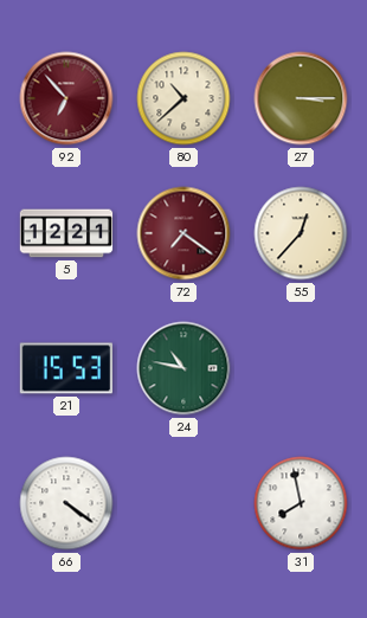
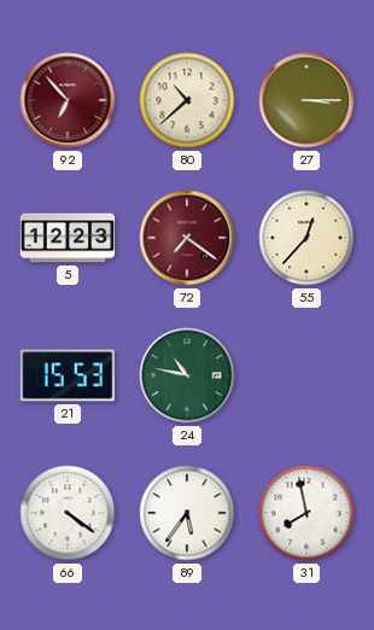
5: 12:21 -> 12:23
89: none -> 5:36
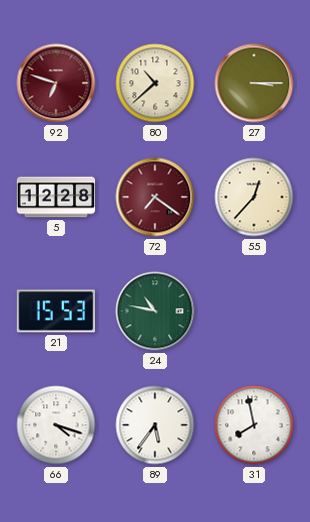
92: 6:53 -> 6:48
5: 12:23 -> 12:28
66: 4:21 -> 4:18
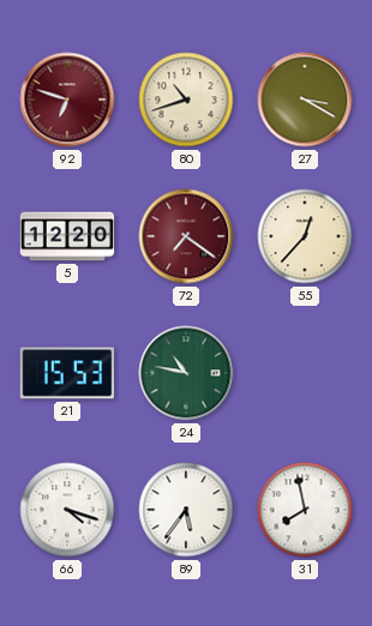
80: 10:38 -> 10:42
27: 3:15 -> 3:20
5: 12:28 -> 12:20
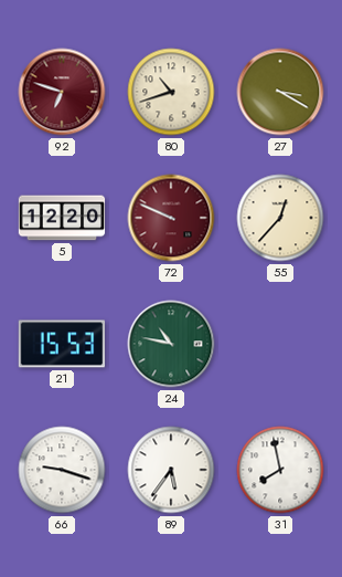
72: 7:21 -> 9:49
66: 4:18 -> 9:18
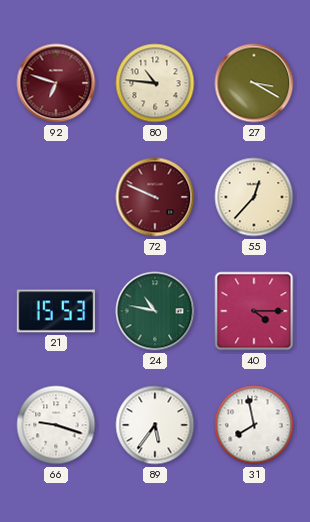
80: 10:42 -> 10:46
5: 12:20 -> none
40: none -> 4:15
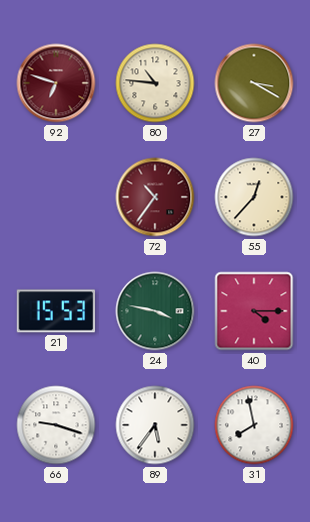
72: 9:49 -> 10:36
24: 10:47 -> 3:47
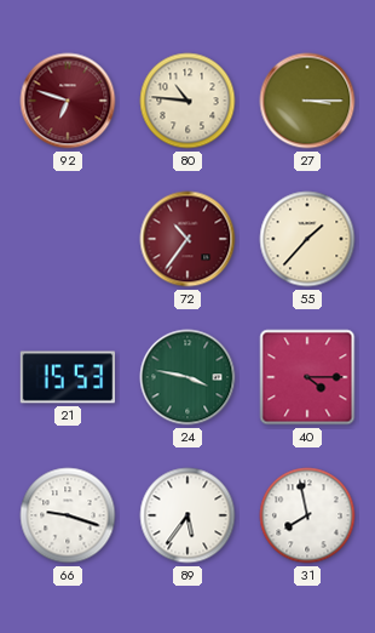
27: 3:20 -> 3:15
55: 12:37 -> 1:37
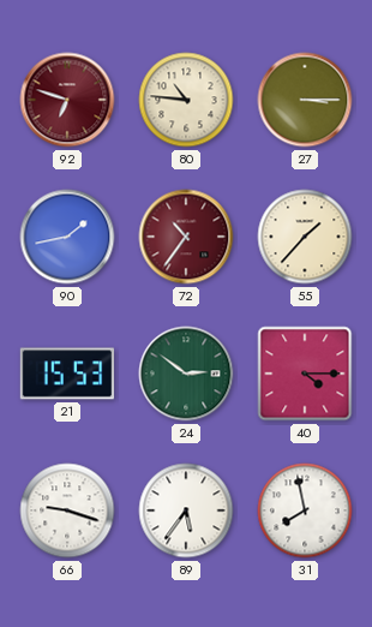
90: none -> 1:43
24: 3:47 -> 2:51
